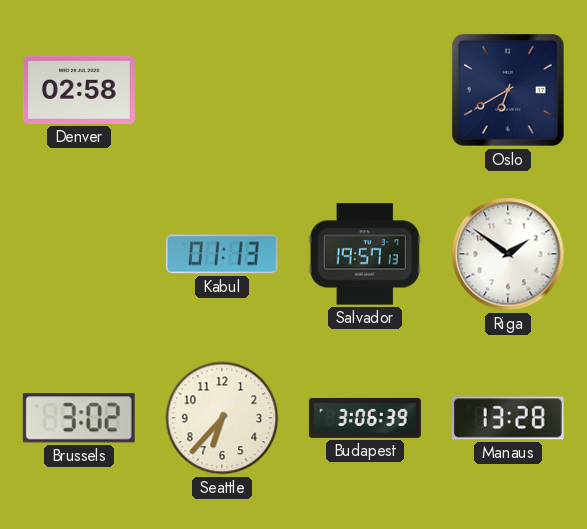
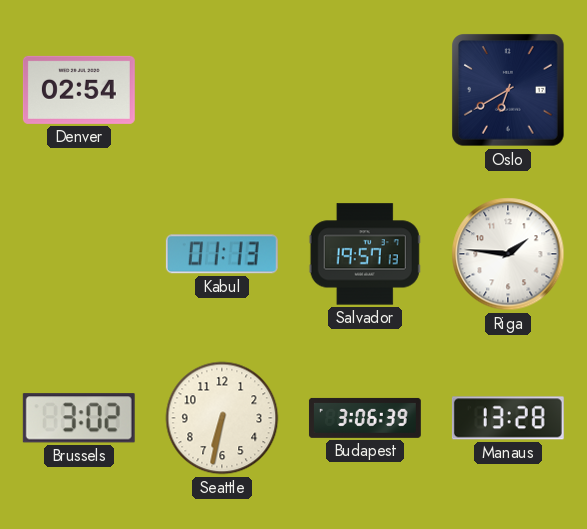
Denver: 02:58 -> 02:54
Riga: 1:51 -> 1:46
Seattle: 6:37 -> 6:32
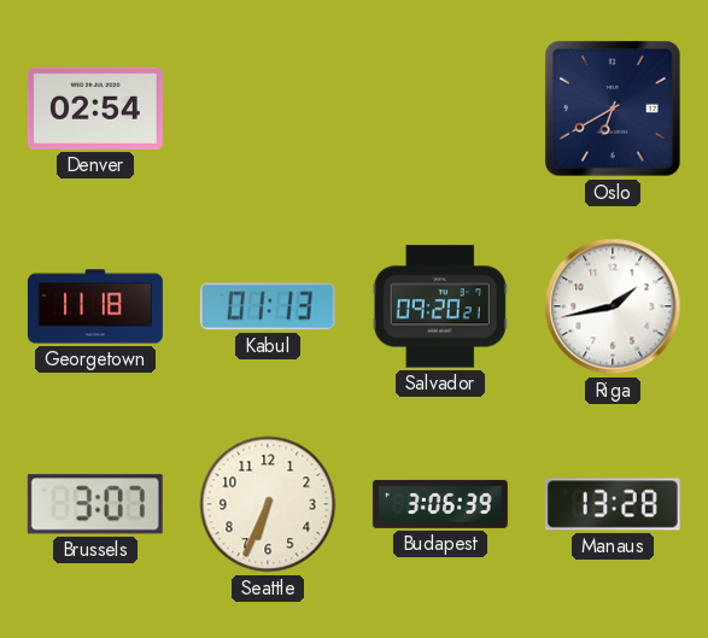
Georgetown: none -> 11:18
Salvador: 19:57 -> 09:20
Riga: 1:46 -> 1:43
Brussels: 3:02 -> 3:07
Seattle: 6:32 -> 6:34
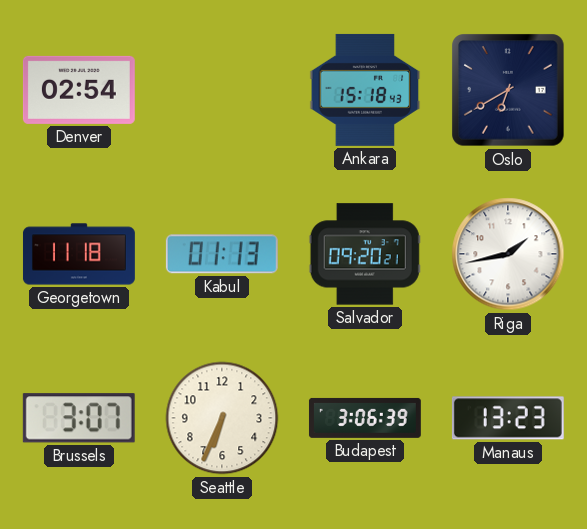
Ankara: none -> 15:18
Manaus: 13:28 -> 13:23
